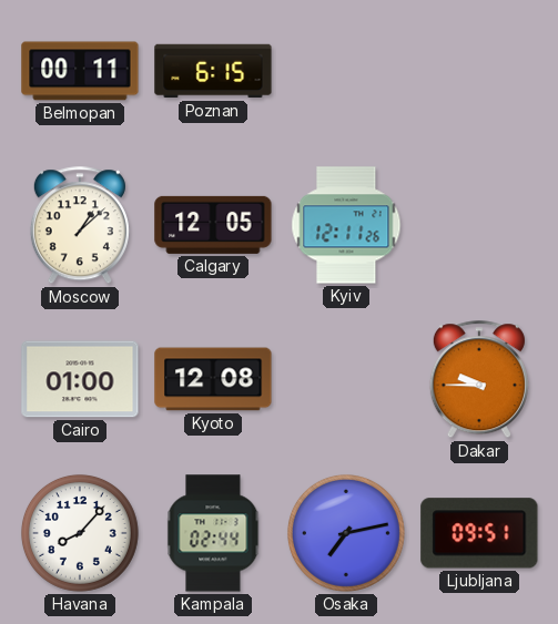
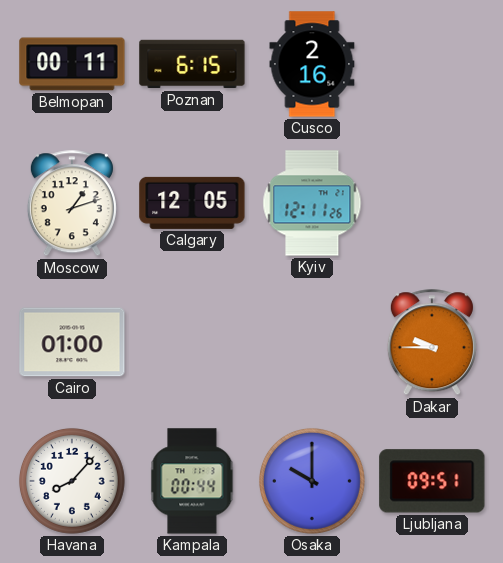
Cusco: none -> 2:16
Moscow: 1:08 -> 1:12
Kyoto: 12:08 -> none
Kampala: 02:44 -> 00:44
Osaka: 7:13 -> 10:00
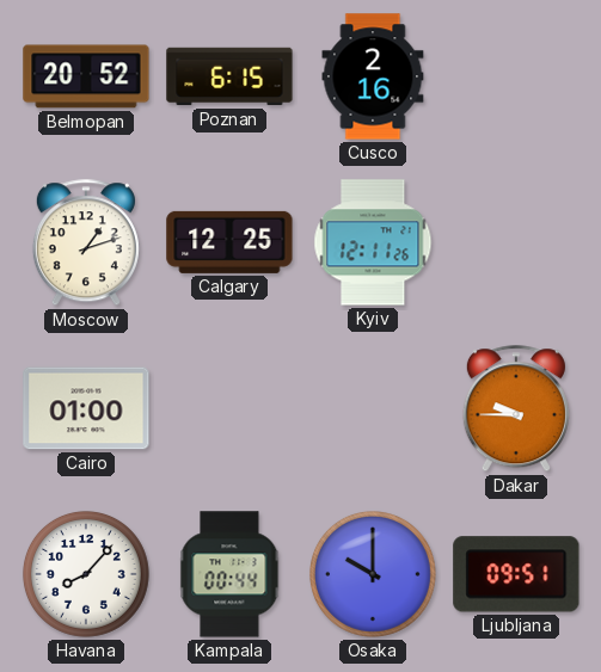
Belmopan: 00:11 -> 20:52
Calgary: 12:05 -> 12:25
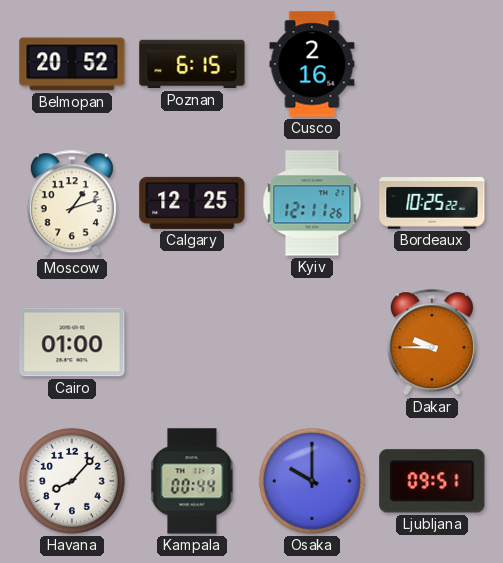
Bordeaux: none -> 10:25
